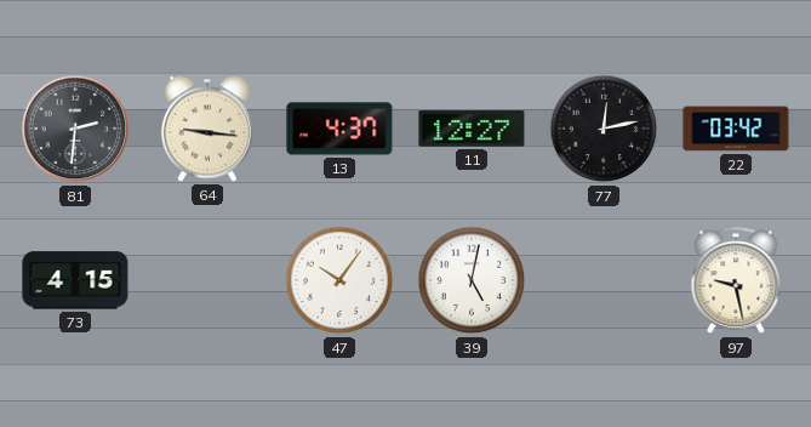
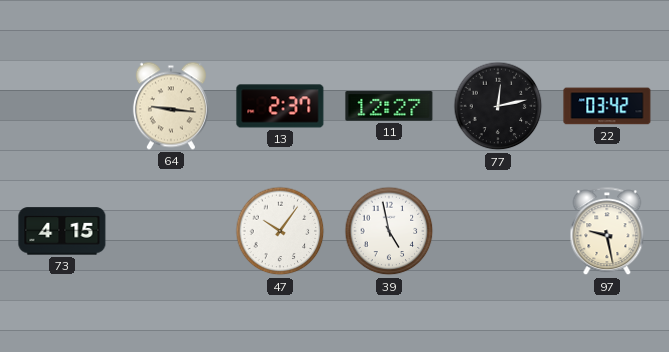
81: 2:31 -> none
13: 4:37 -> 2:37
39: 5:02 -> 4:58
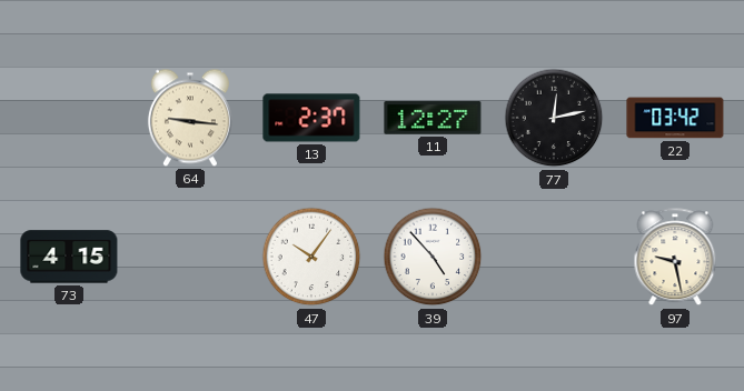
39: 4:58 -> 4:53
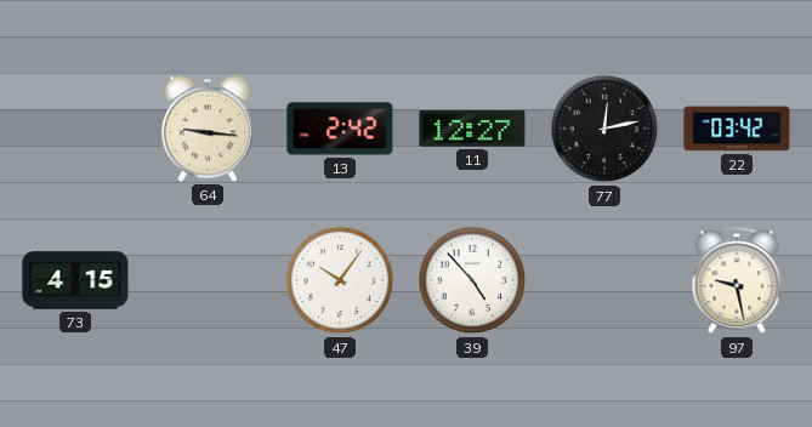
13: 2:37 -> 2:42
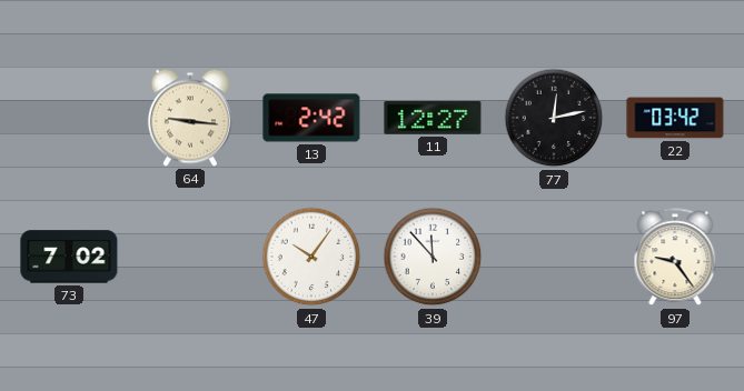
73: 4:15 -> 7:02
39: 4:53 -> 11:53
97: 9:28 -> 9:24
